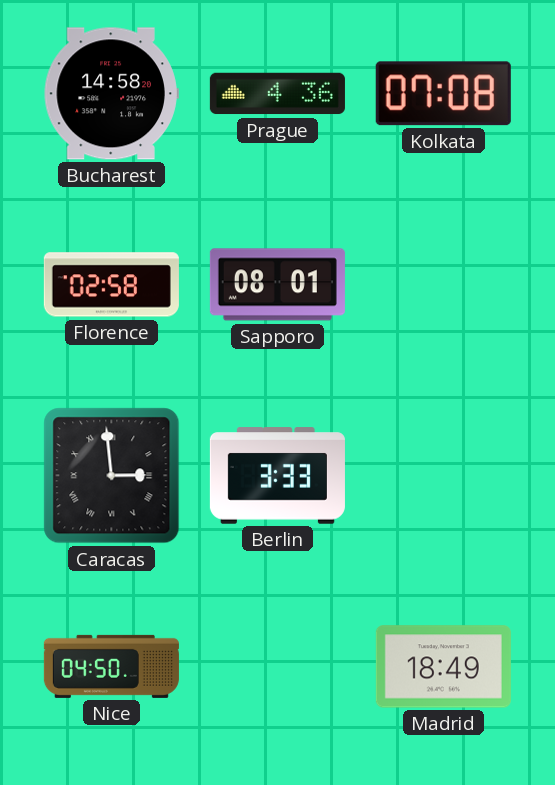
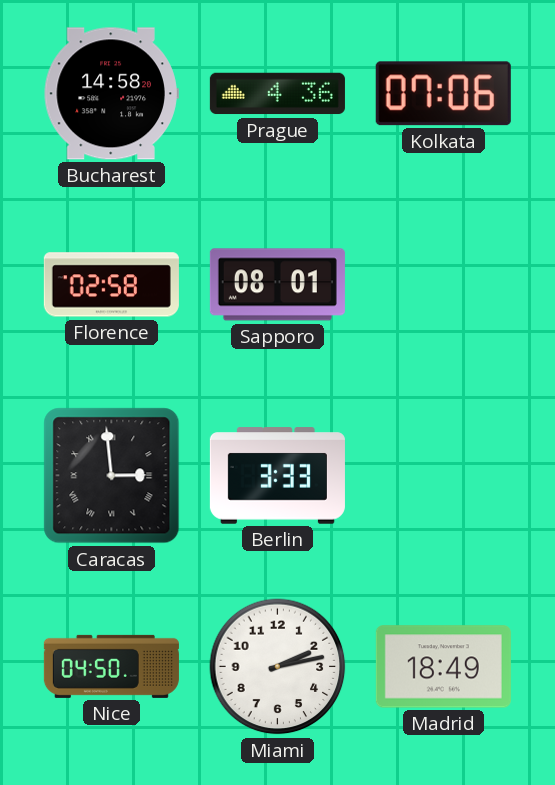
Kolkata: 07:08 -> 07:06
Miami: none -> 2:13
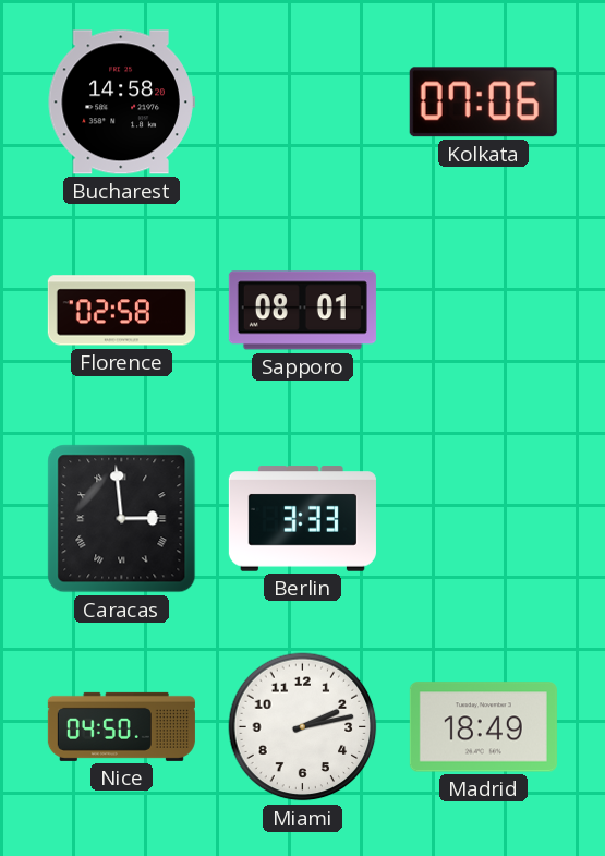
Prague: 4:36 -> none
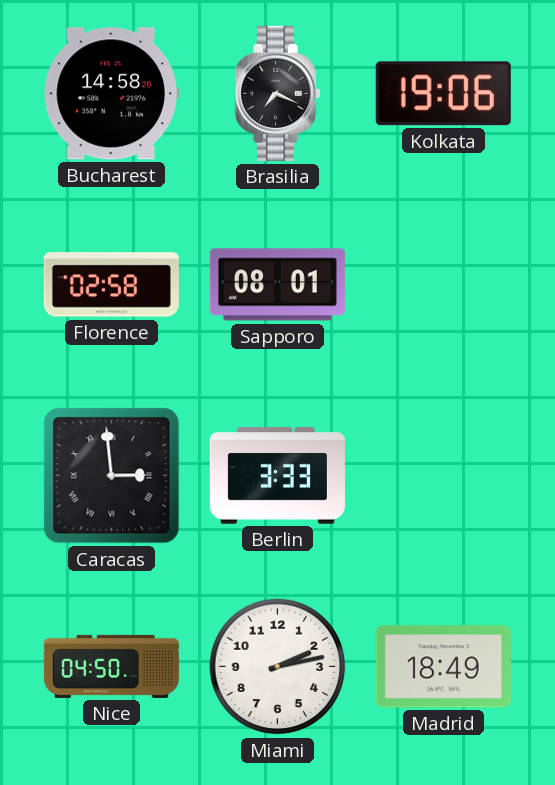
Brasilia: none -> 7:19
Kolkata: 07:06 -> 19:06
